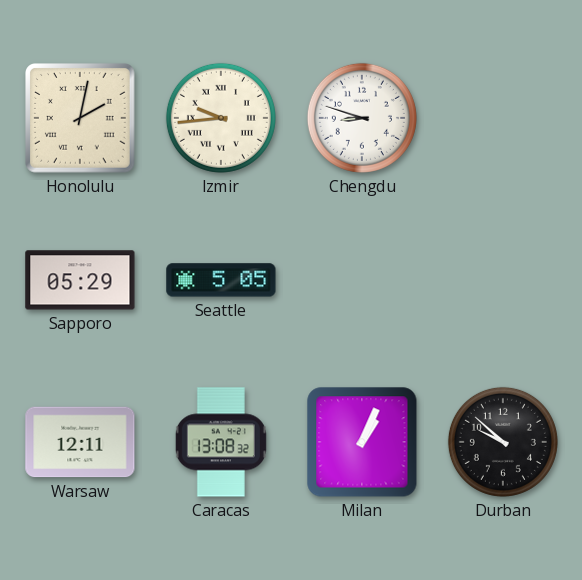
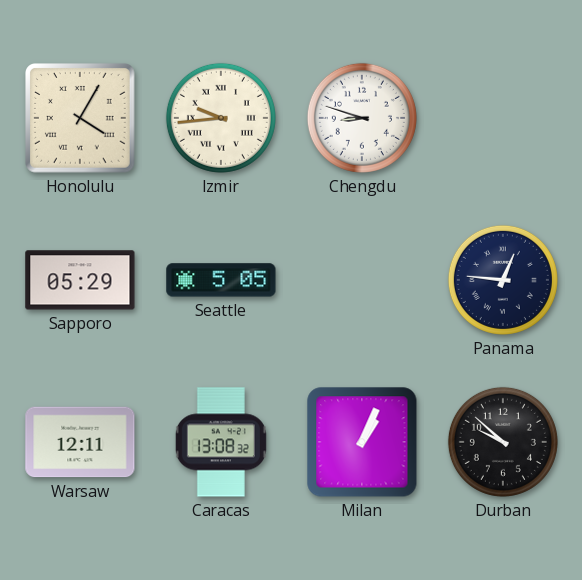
Honolulu: 2:02 -> 4:05
Panama: none -> 12:46
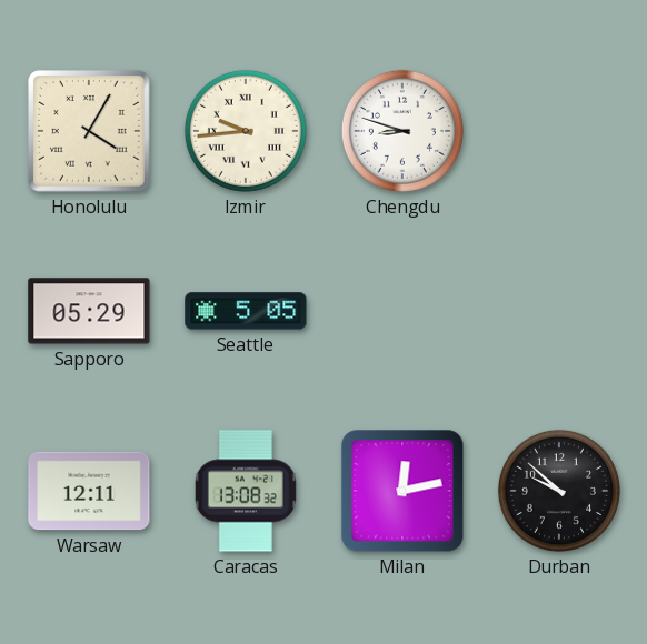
Panama: 12:46 -> none
Milan: 1:04 -> 12:13
